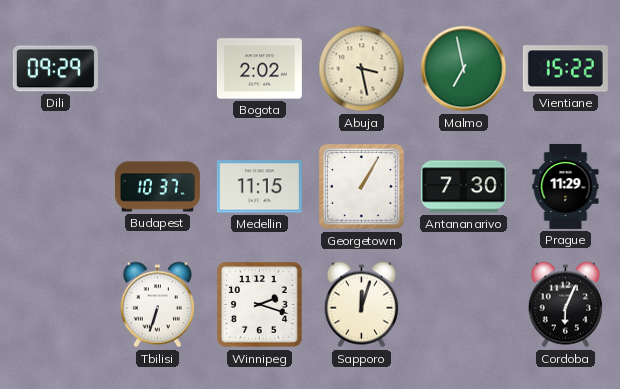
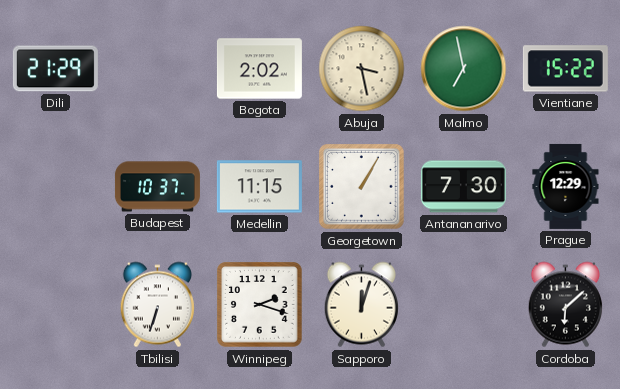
Dili: 09:29 -> 21:29
Prague: 11:29 -> 12:29
Cordoba: 6:04 -> 6:08
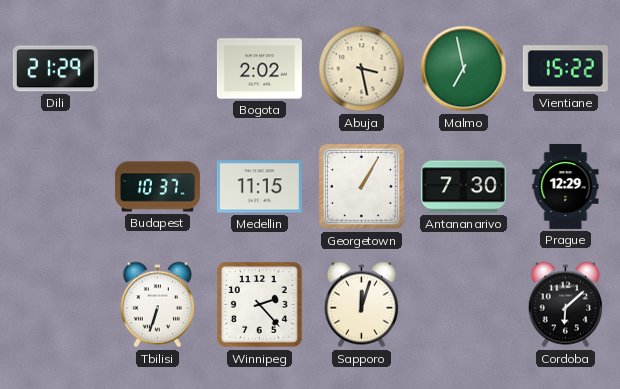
Winnipeg: 2:18 -> 2:23
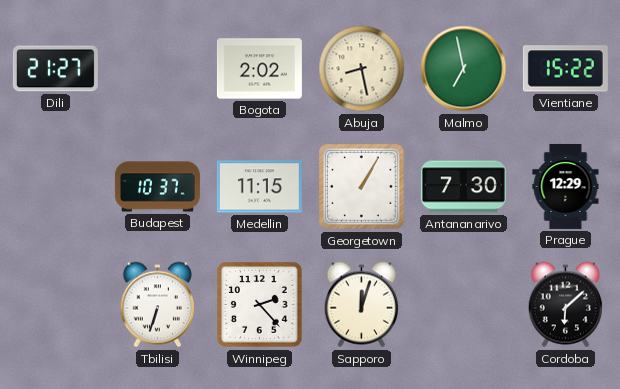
Dili: 21:29 -> 21:27
Abuja: 3:28 -> 8:28
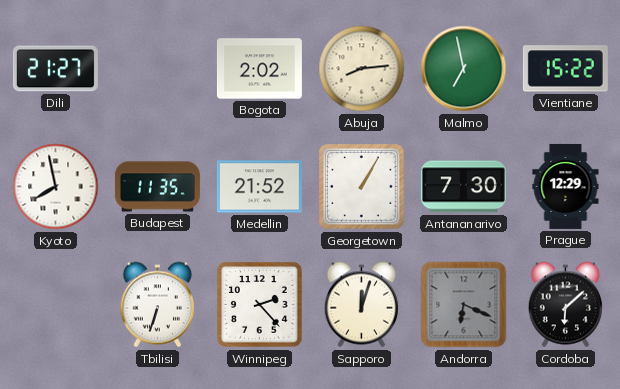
Abuja: 8:28 -> 8:14
Kyoto: none -> 7:58
Budapest: 10:37 -> 11:35
Medellin: 11:15 -> 21:52
Andorra: none -> 6:19
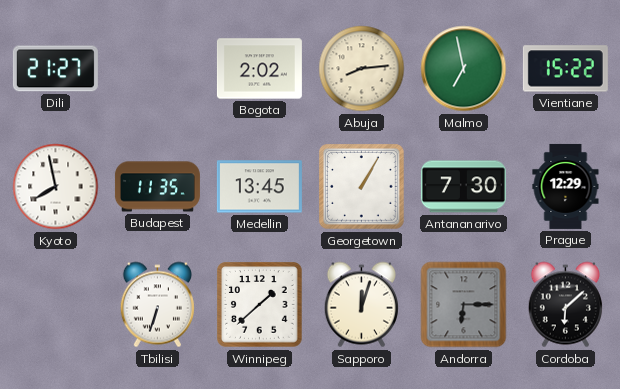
Medellin: 21:52 -> 13:45
Winnipeg: 2:23 -> 1:38
Andorra: 6:19 -> 6:15
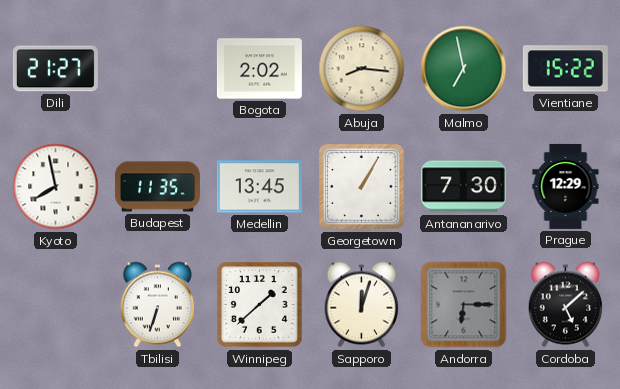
Abuja: 8:14 -> 8:16
Cordoba: 6:08 -> 5:08
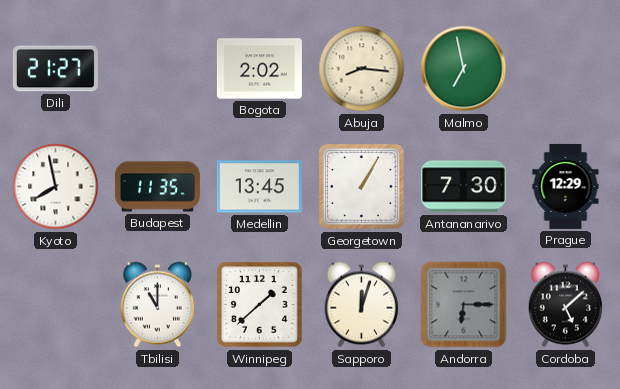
Vientiane: 15:22 -> none
Tbilisi: 6:33 -> 11:00
